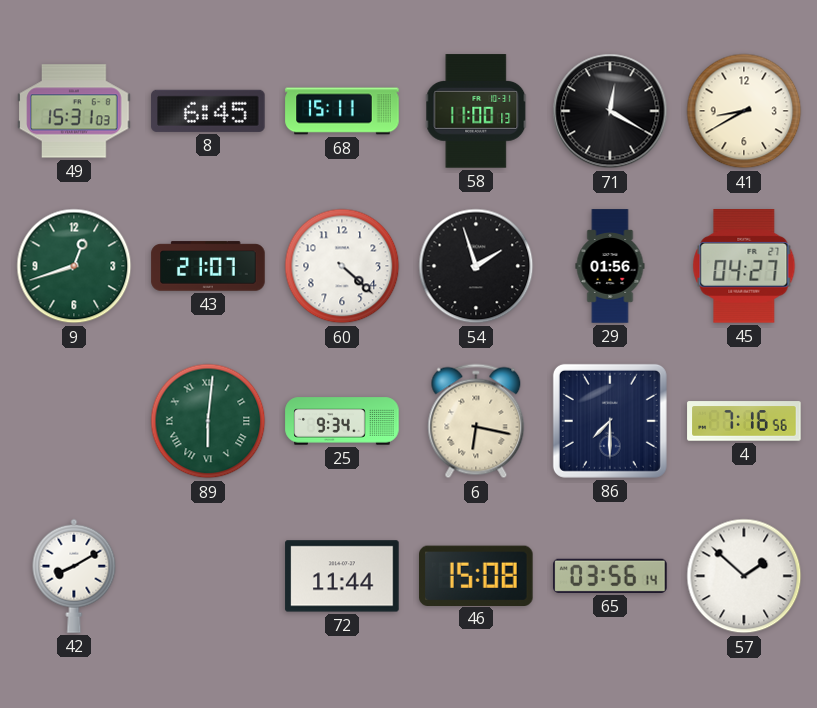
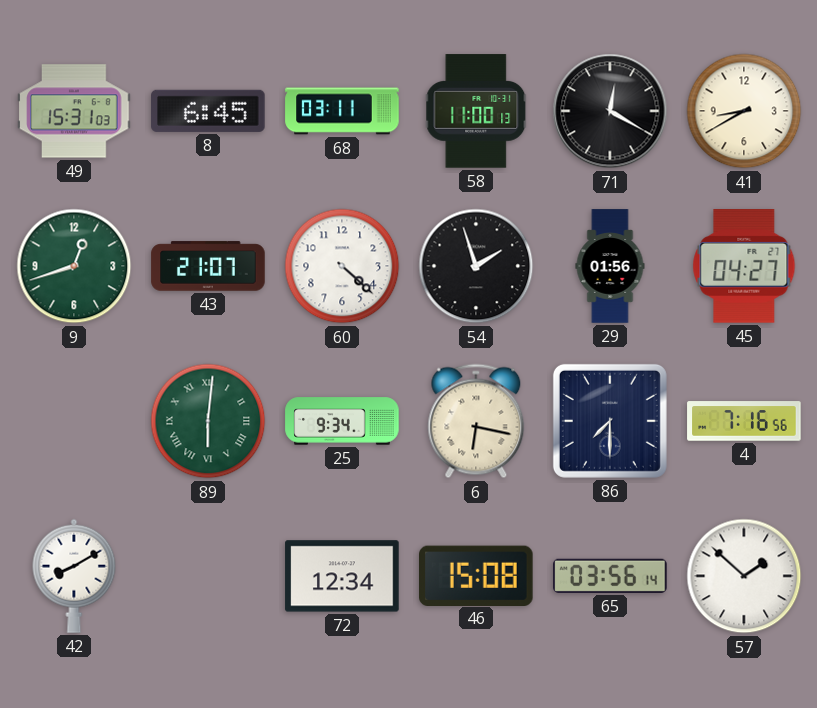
68: 15:11 -> 03:11
72: 11:44 -> 12:34
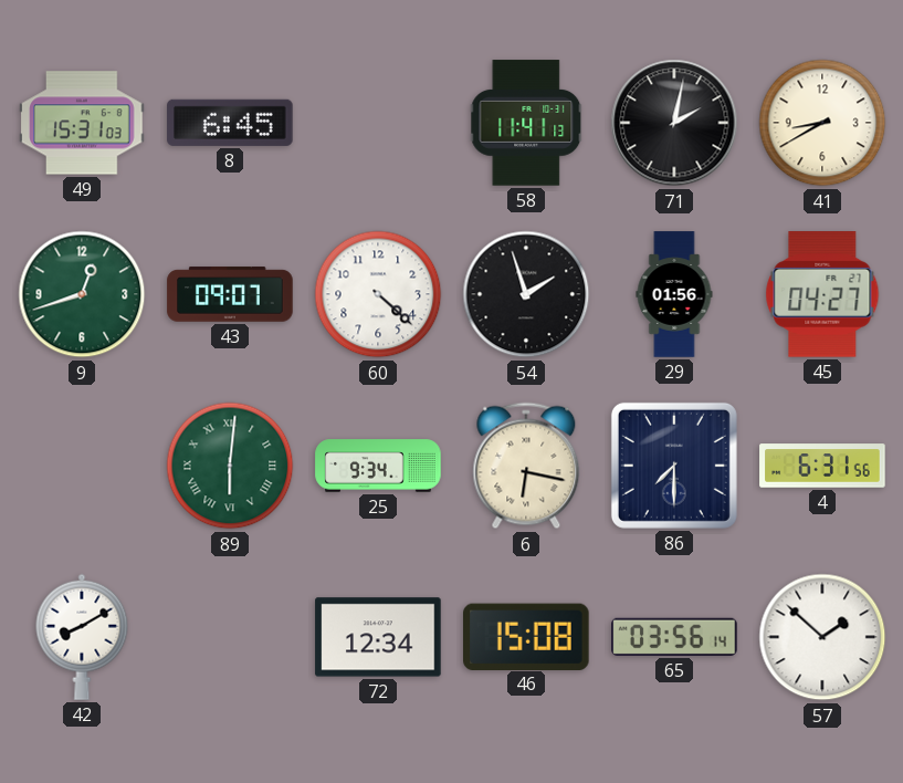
68: 03:11 -> none
58: 11:00 -> 11:41
71: 12:20 -> 2:02
43: 21:07 -> 09:07
4: 7:16 -> 6:31
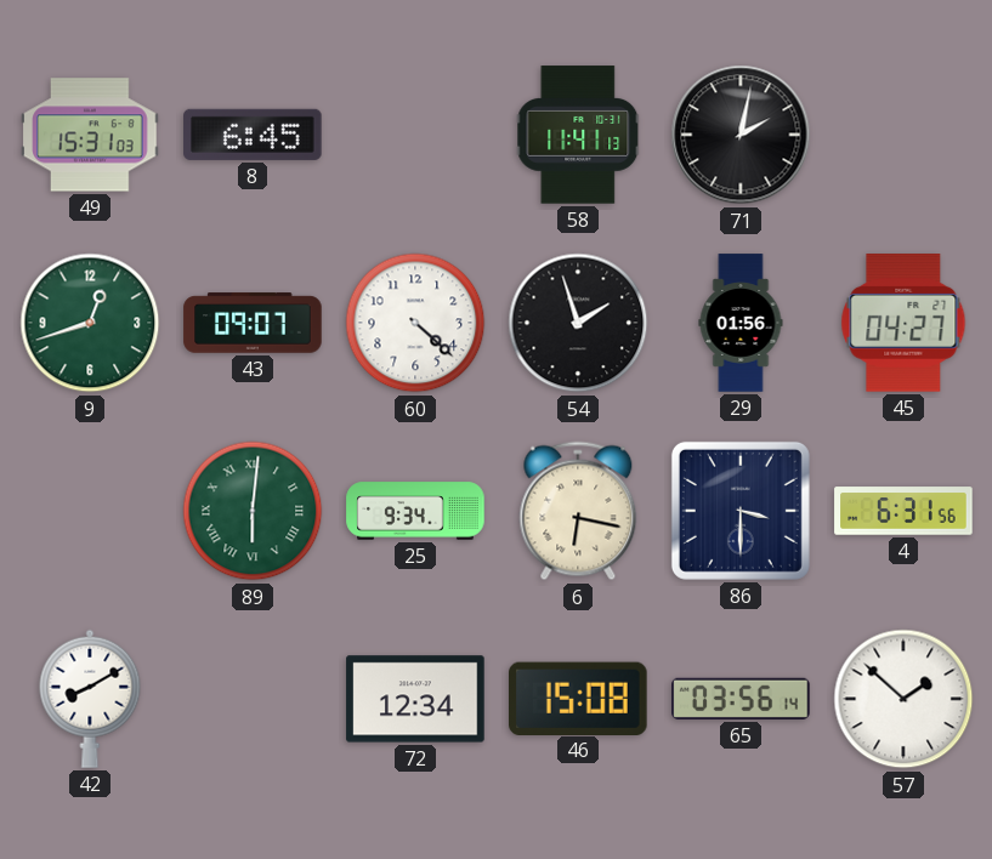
41: 8:40 -> none
86: 7:30 -> 3:30
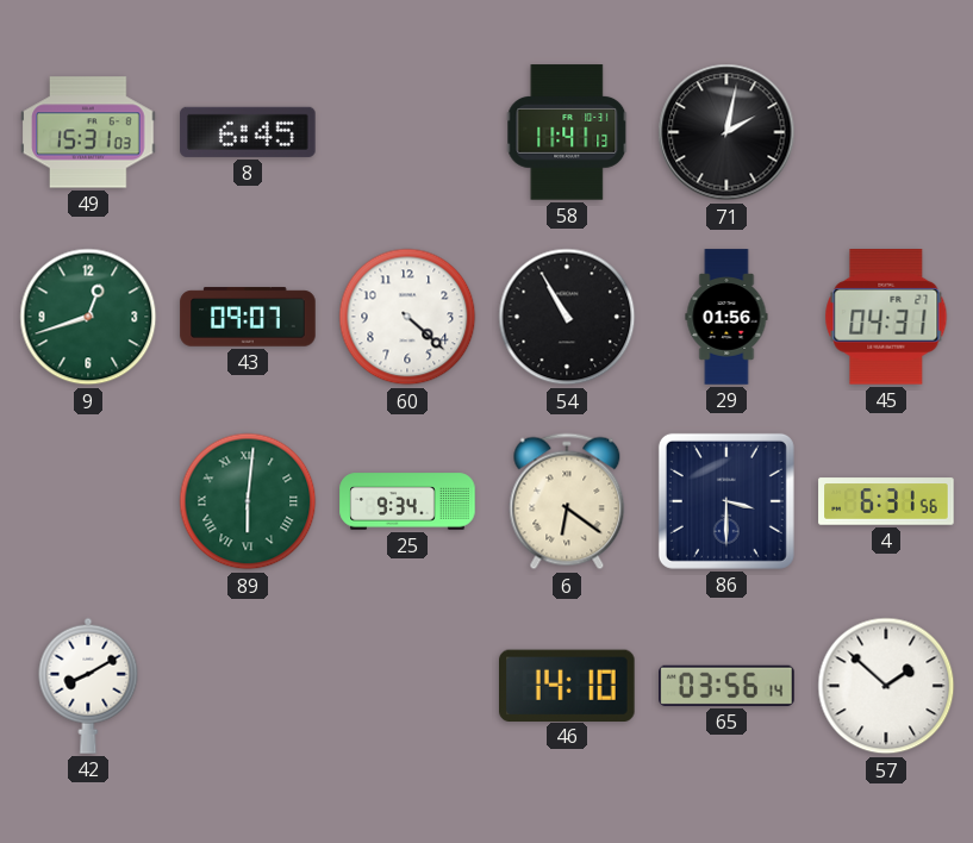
54: 1:57 -> 10:55
45: 04:27 -> 04:31
6: 6:17 -> 6:21
72: 12:34 -> none
46: 15:08 -> 14:10
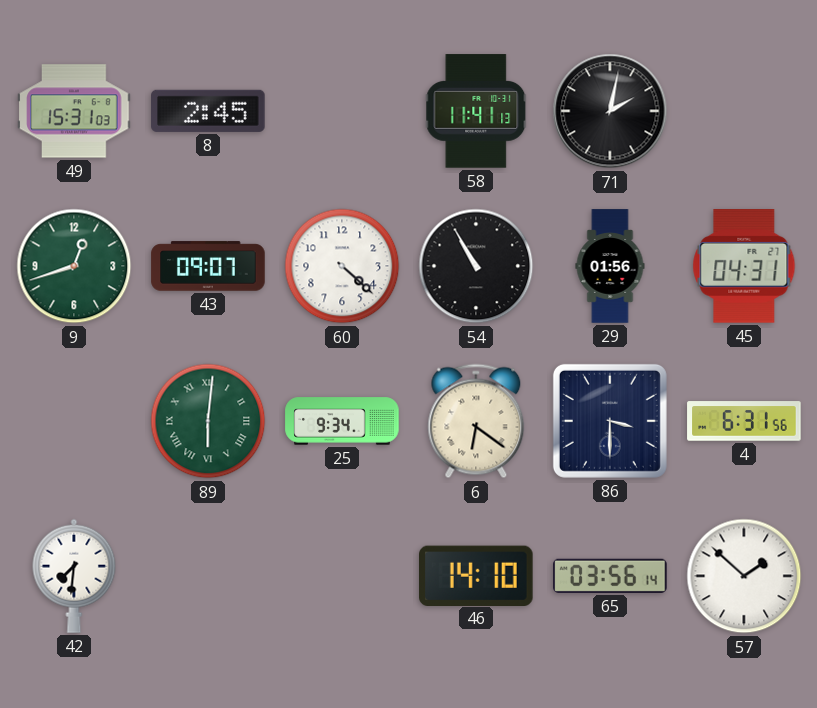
8: 6:45 -> 2:45
42: 8:10 -> 7:31
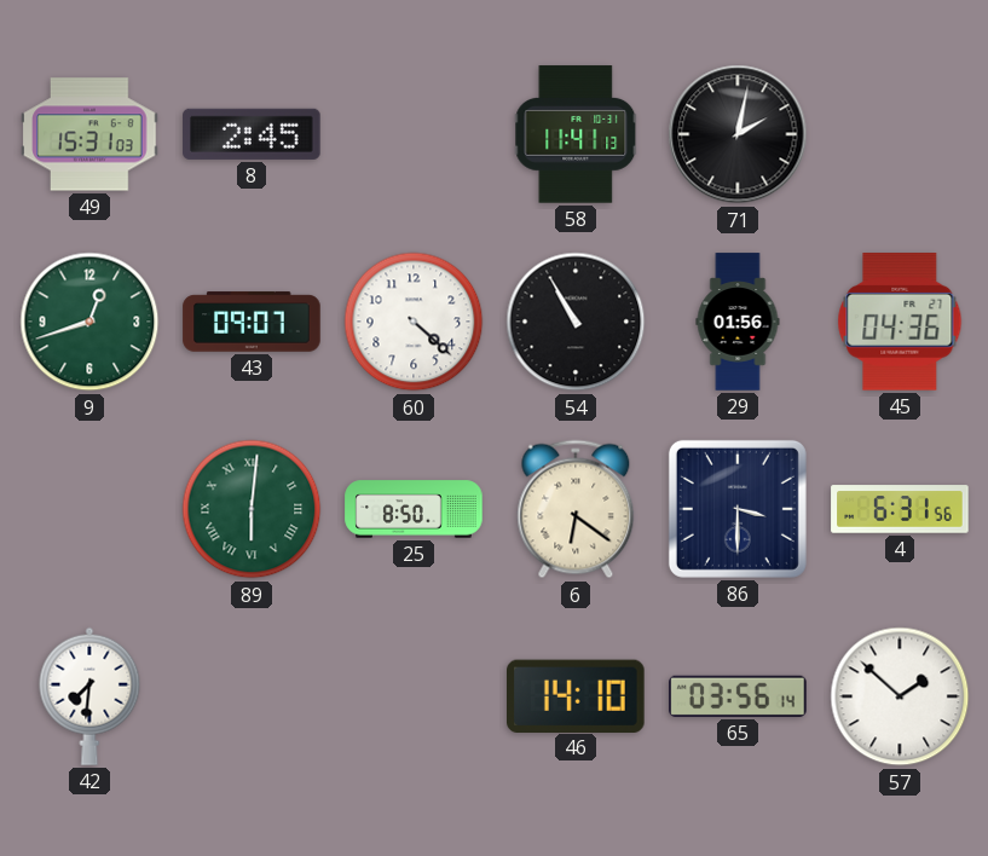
45: 04:31 -> 04:36
25: 9:34 -> 8:50
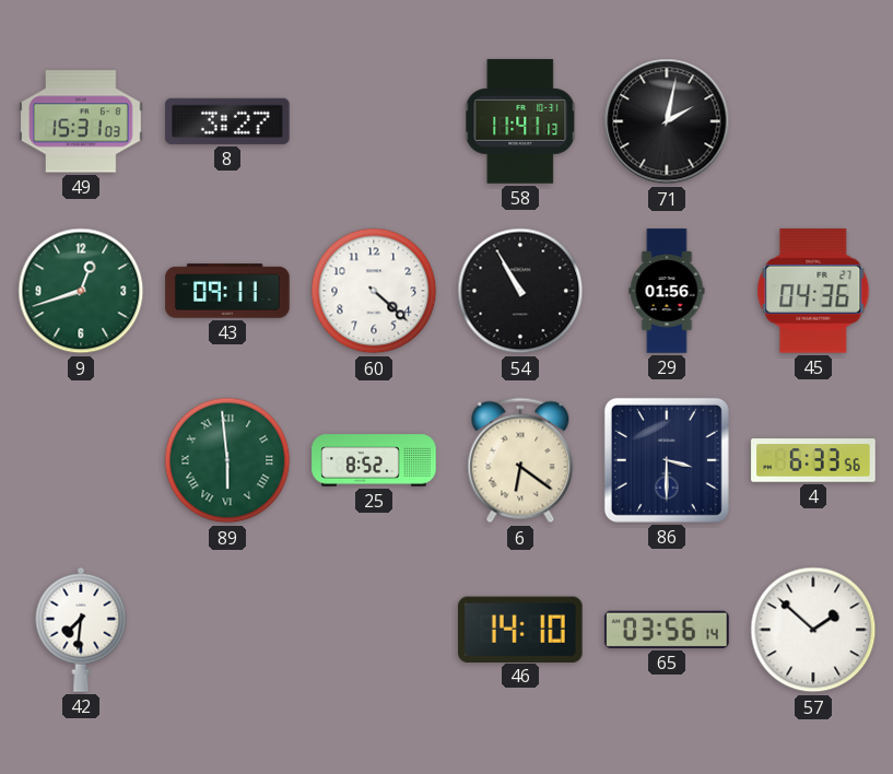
8: 2:45 -> 3:27
43: 09:07 -> 09:11
89: 6:01 -> 5:59
25: 8:50 -> 8:52
4: 6:31 -> 6:33
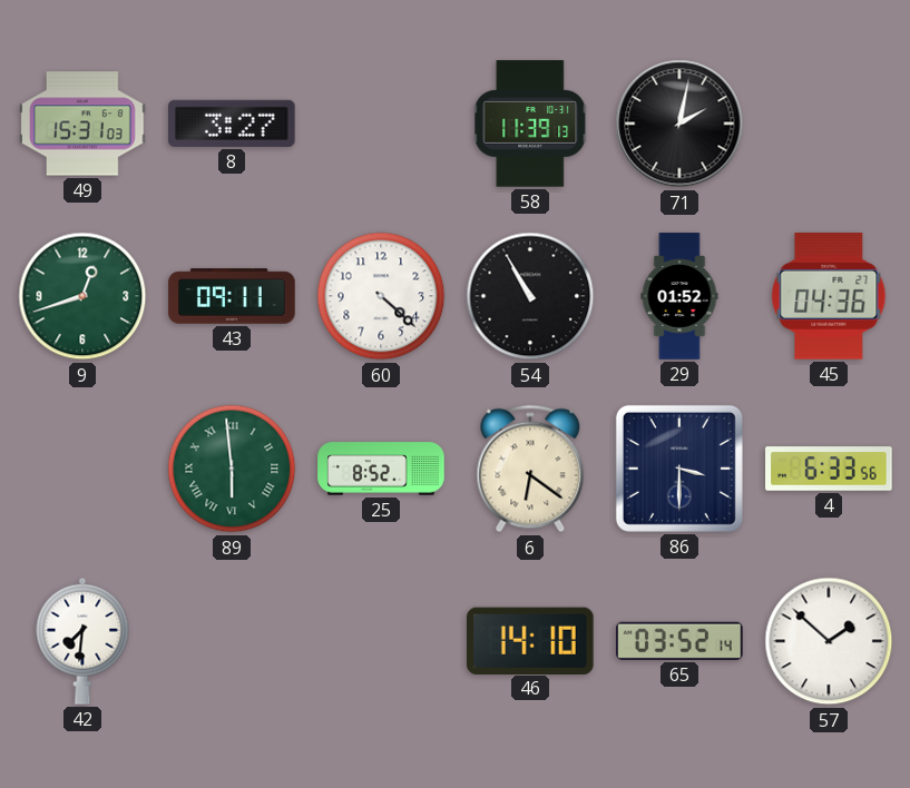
58: 11:41 -> 11:39
29: 01:56 -> 01:52
65: 03:56 -> 03:52
